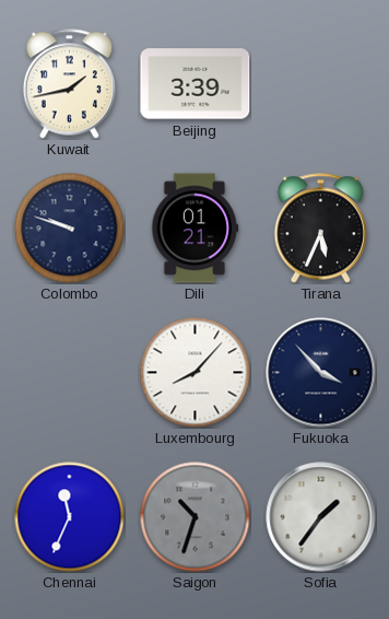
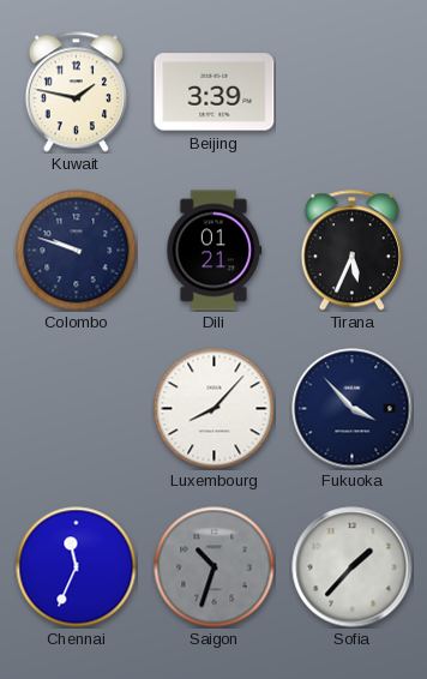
Kuwait: 1:43 -> 1:47
Sofia: 1:36 -> 1:37
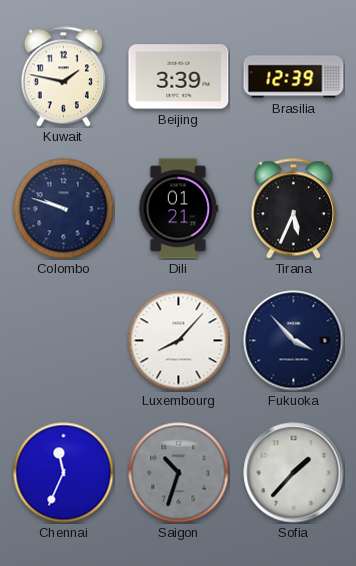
Brasilia: none -> 12:39
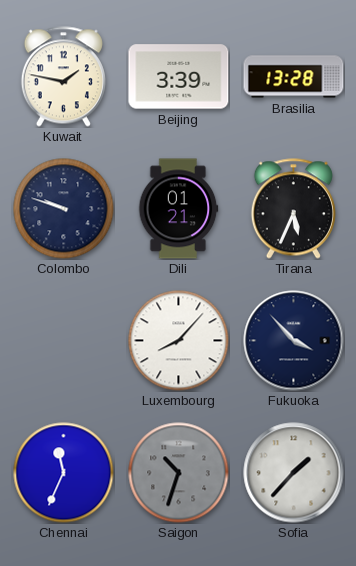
Brasilia: 12:39 -> 13:28
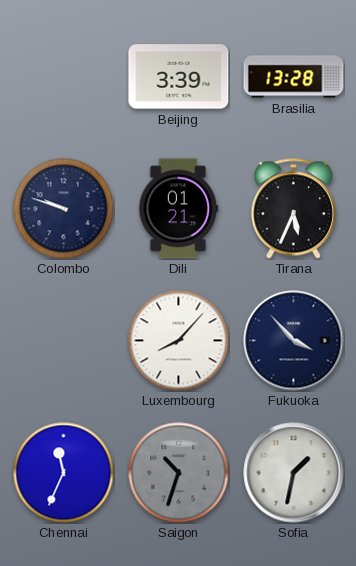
Kuwait: 1:47 -> none
Sofia: 1:37 -> 1:32
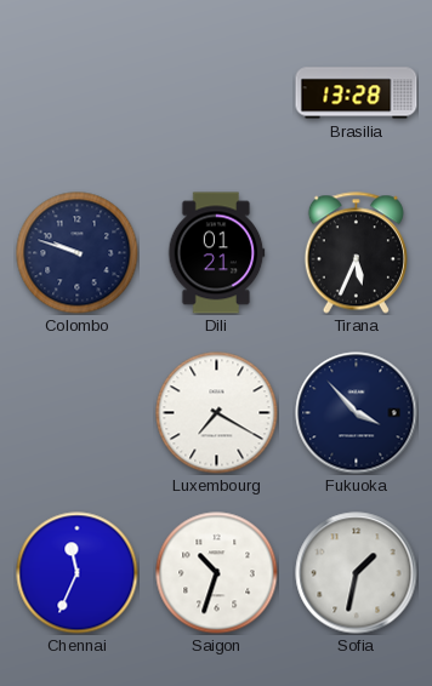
Beijing: 3:39 -> none
Luxembourg: 8:07 -> 7:20
Saigon dial: grey -> white
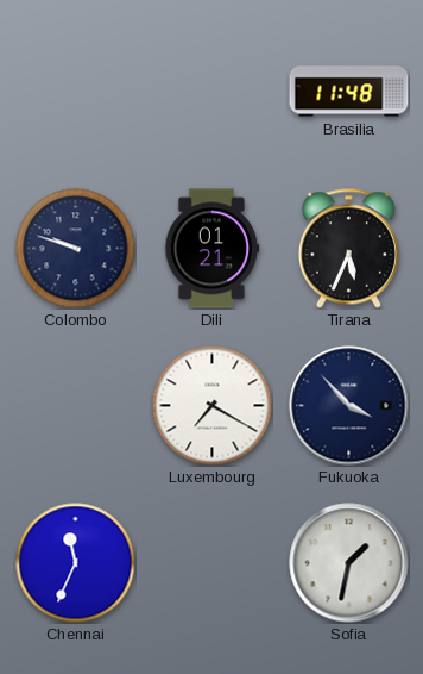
Brasilia: 13:28 -> 11:48
Saigon: 10:33 -> none
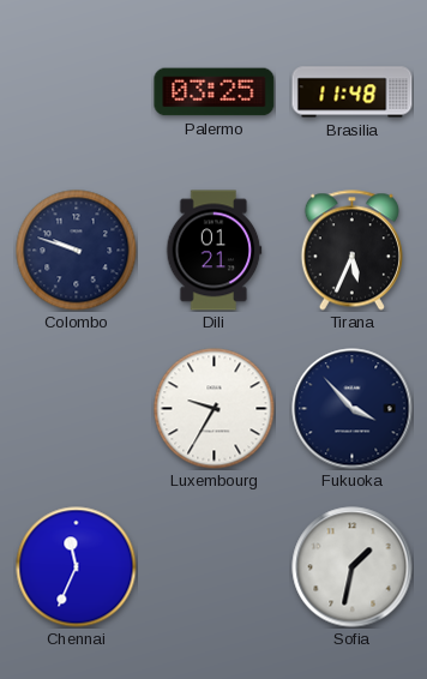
Palermo: none -> 03:25
Luxembourg: 7:20 -> 9:35
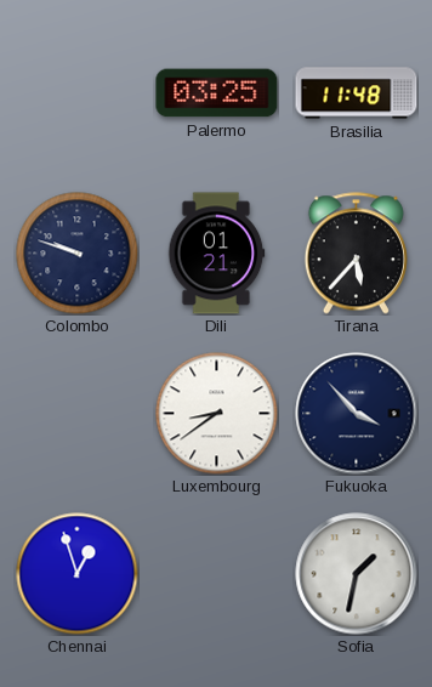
Tirana: 5:34 -> 5:37
Luxembourg: 9:35 -> 8:39
Chennai: 11:34 -> 12:57
